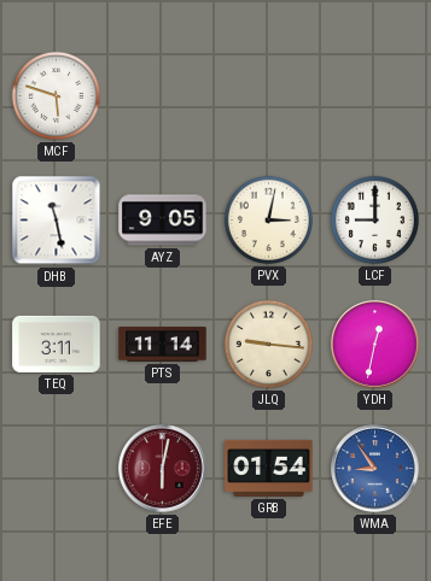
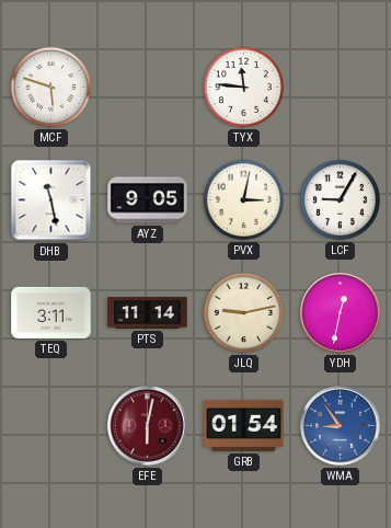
TYX: none -> 11:46
LCF: 9:00 -> 9:05
JLQ: 9:16 -> 9:13
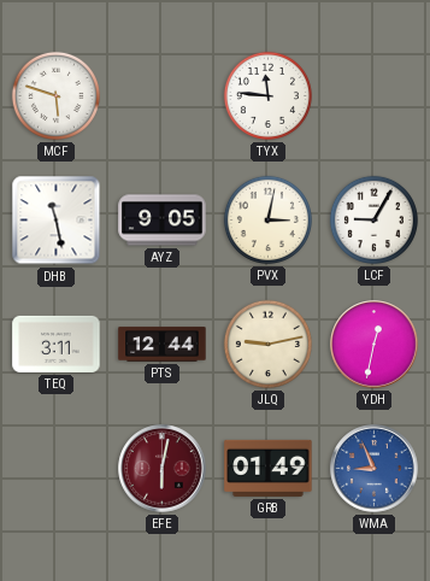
PTS: 11:14 -> 12:44
GRB: 01:54 -> 01:49
WMA: 8:54 -> 8:56
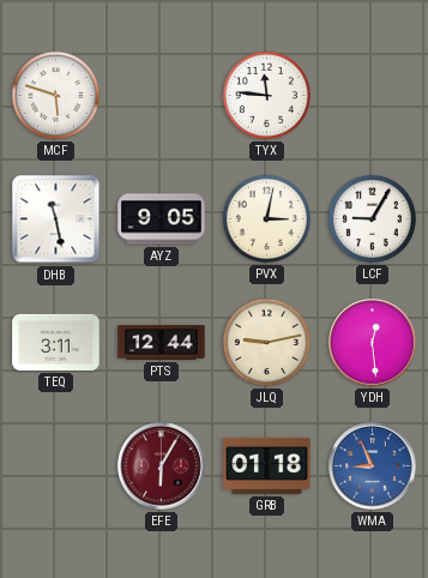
YDH: 12:32 -> 12:29
EFE: 6:02 -> 6:05
GRB: 01:49 -> 01:18
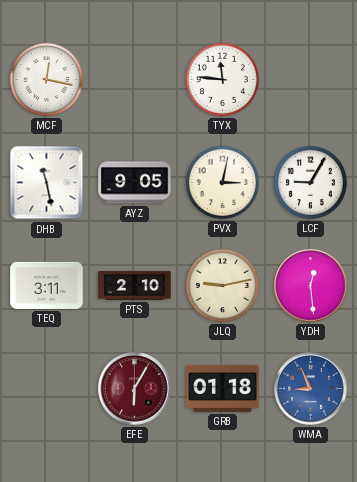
MCF: 5:48 -> 12:17
PTS: 12:44 -> 2:10
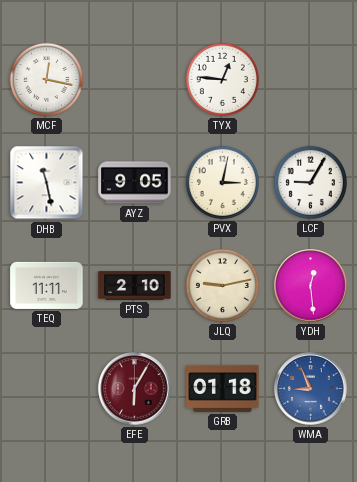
TYX: 11:46 -> 12:46
TEQ: 3:11 -> 11:11
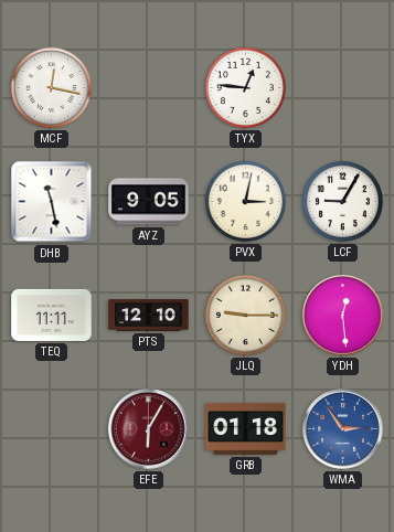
PTS: 2:10 -> 12:10
JLQ: 9:13 -> 9:15
WMA: 8:56 -> 2:54
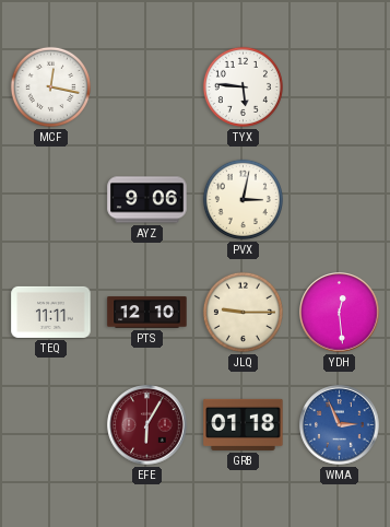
TYX: 12:46 -> 5:46
DHB: 11:28 -> none
AYZ: 9:05 -> 9:06
LCF: 9:05 -> none
WMA: 2:54 -> 2:56
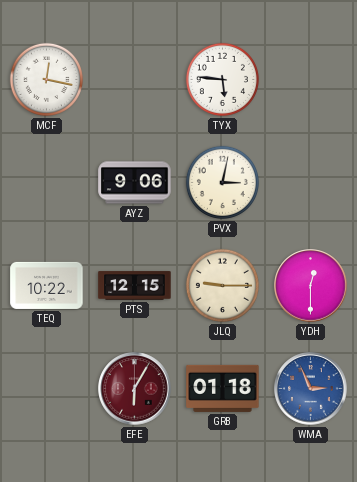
TEQ: 11:11 -> 10:22
PTS: 12:10 -> 12:15
YDH: 12:29 -> 12:30
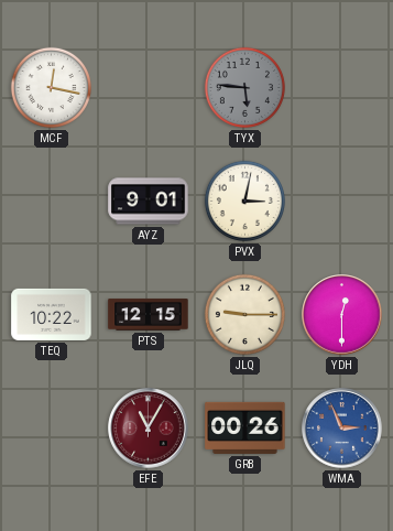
TYX dial: white -> grey
AYZ: 9:06 -> 9:01
EFE: 6:05 -> 11:05
GRB: 01:18 -> 00:26
